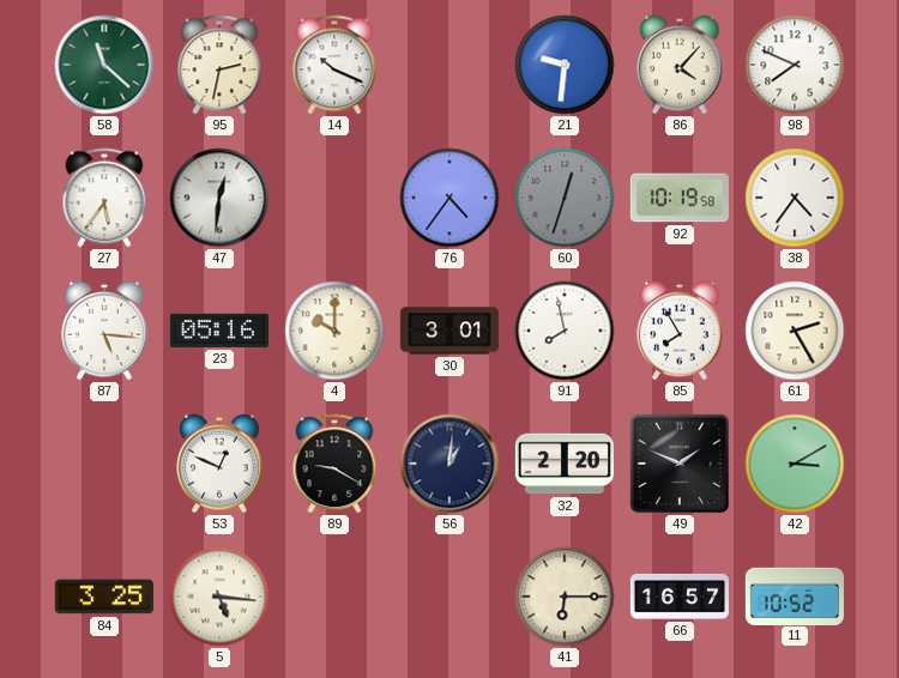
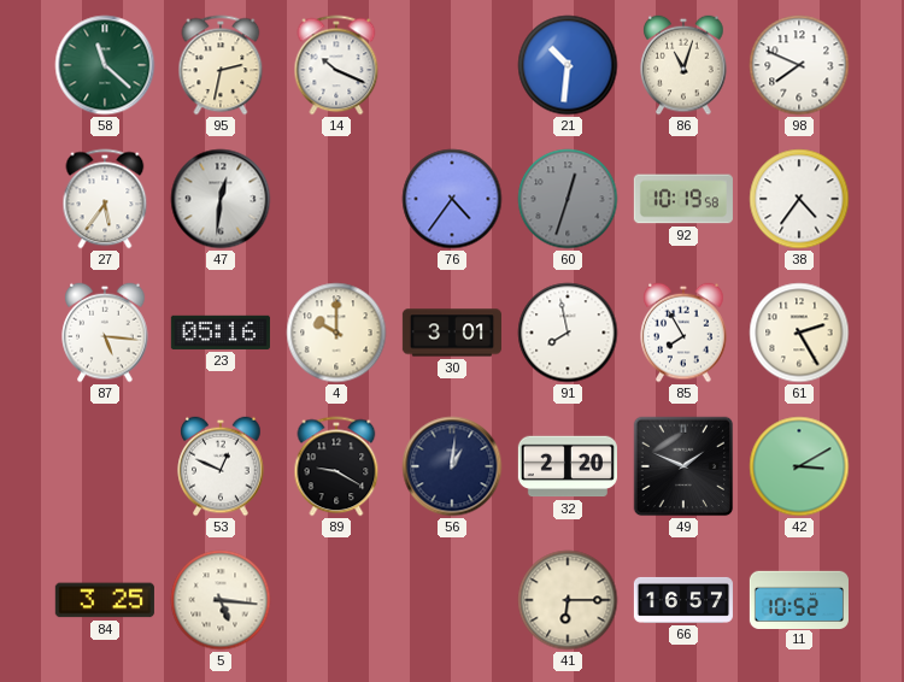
21: 9:31 -> 10:31
86: 4:07 -> 11:03
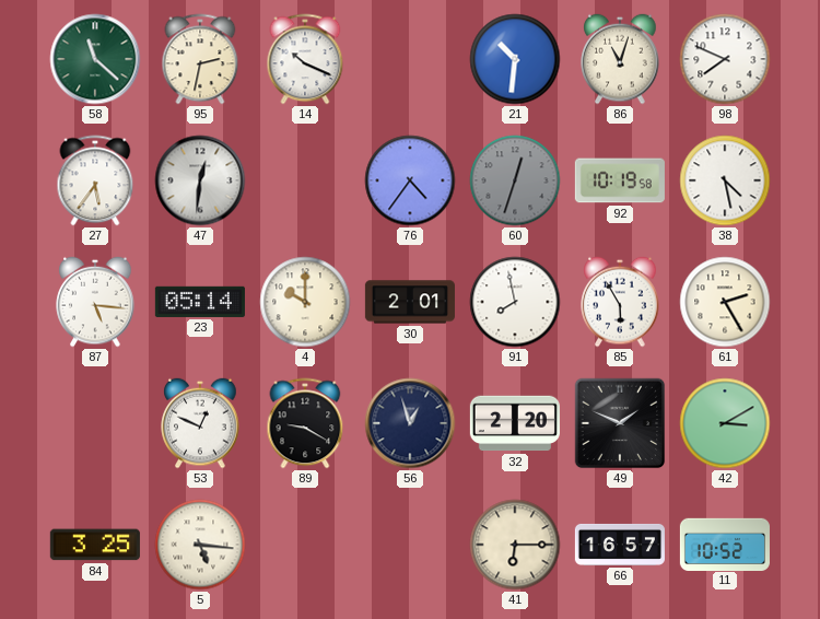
38: 4:36 -> 4:28
23: 05:16 -> 05:14
30: 3:01 -> 2:01
85: 7:55 -> 5:55
56: 1:01 -> 12:57
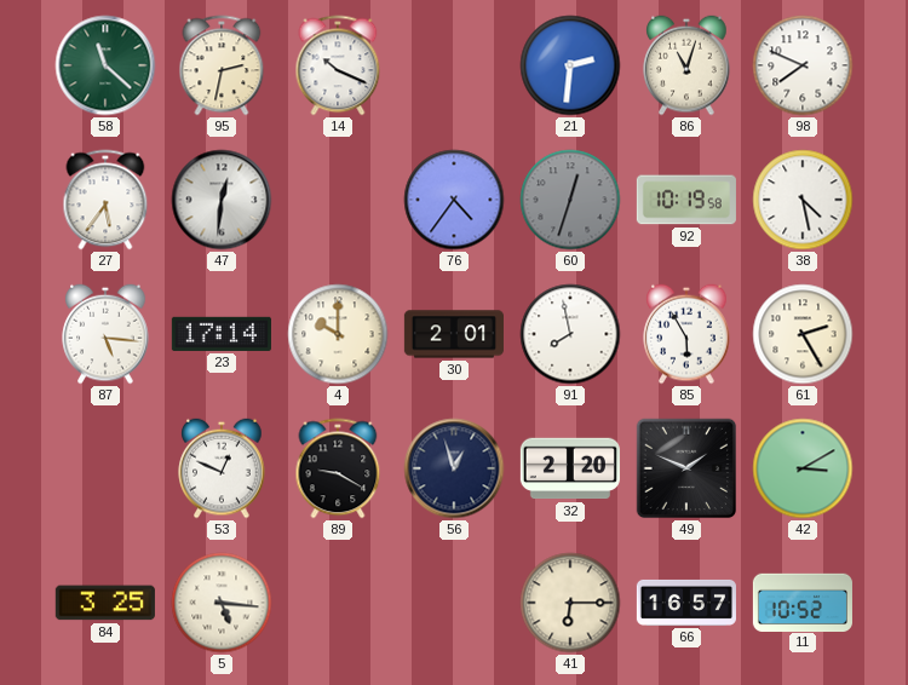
21: 10:31 -> 2:31
23: 05:14 -> 17:14
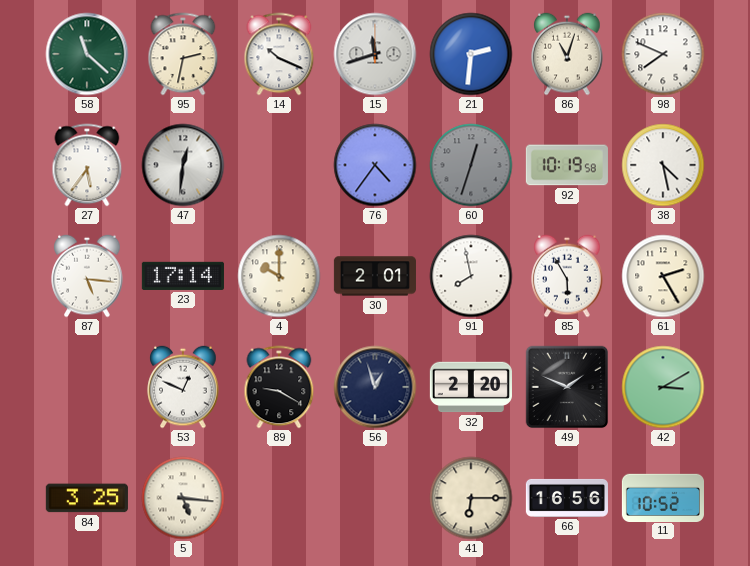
15: none -> 11:42
66: 16:57 -> 16:56
